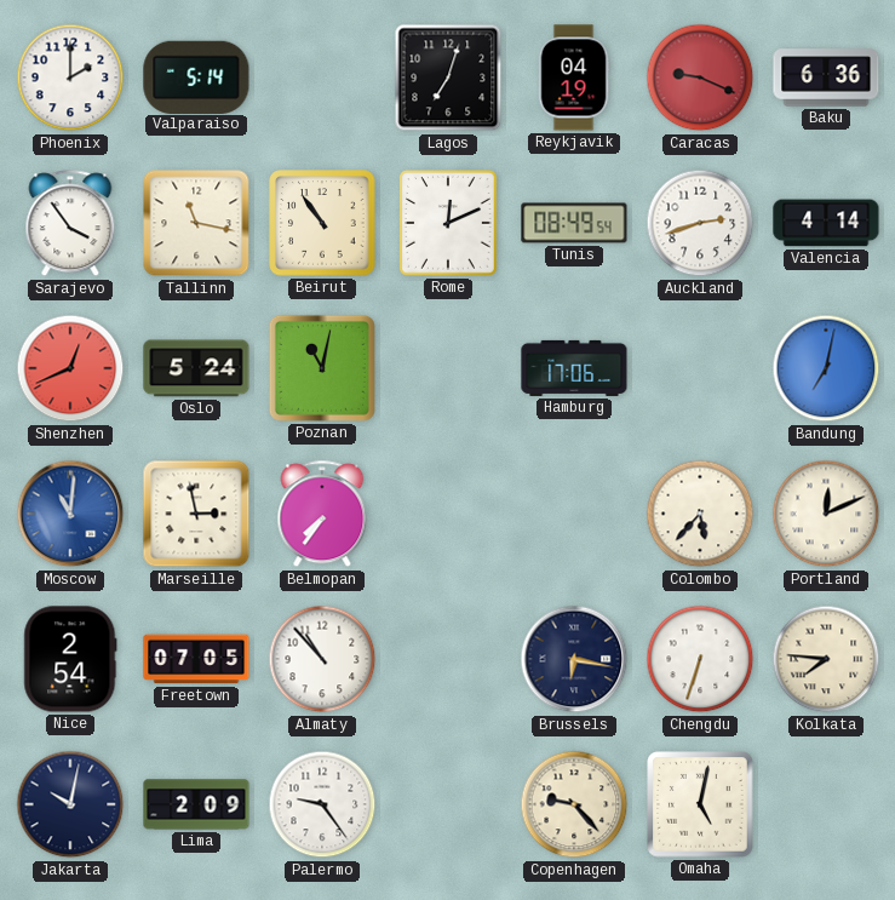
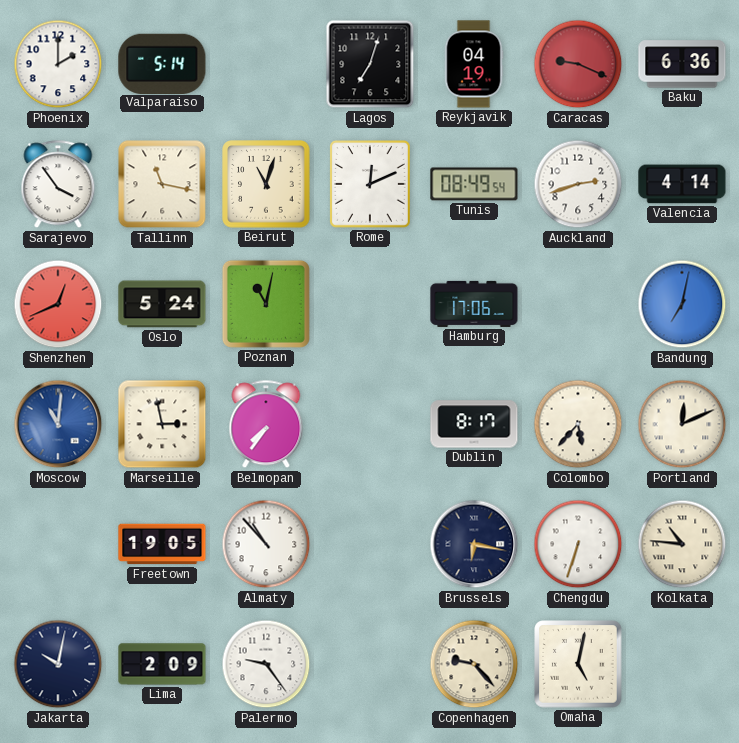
Beirut: 10:54 -> 11:03
Dublin: none -> 8:17
Nice: 2:54 -> none
Freetown: 07:05 -> 19:05
Kolkata: 7:46 -> 10:46
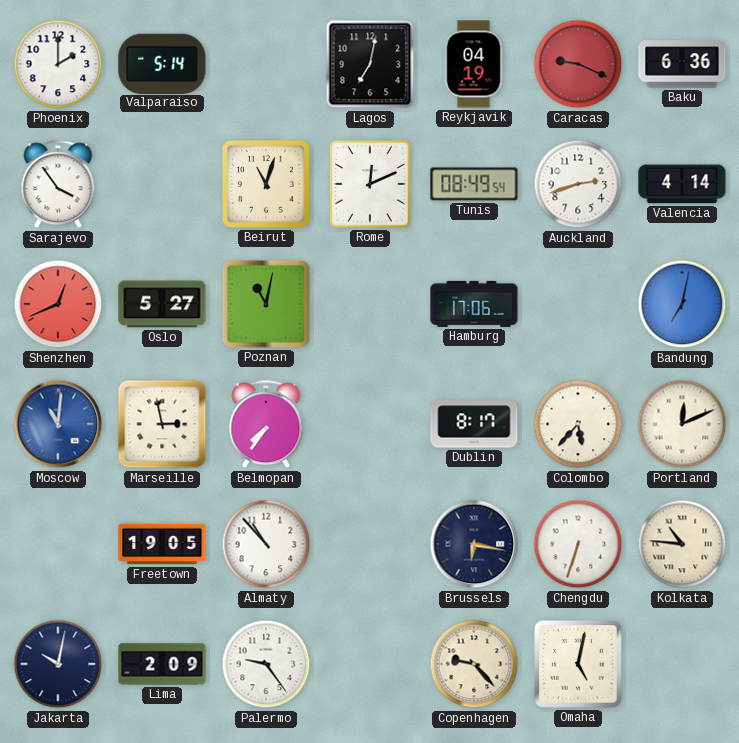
Lagos: 7:03 -> 7:02
Tallinn: 11:17 -> none
Oslo: 5:24 -> 5:27
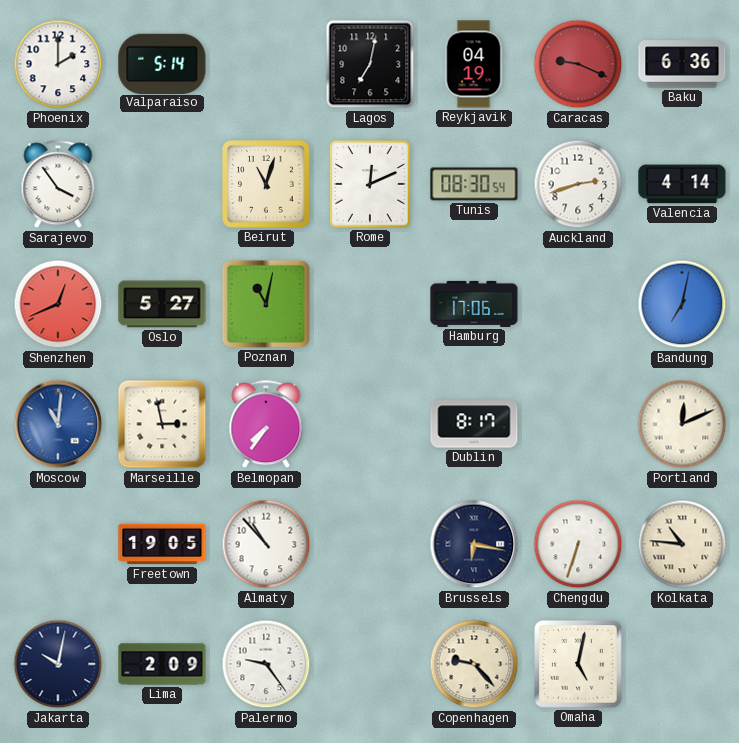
Tunis: 08:49 -> 08:30
Colombo: 5:37 -> none
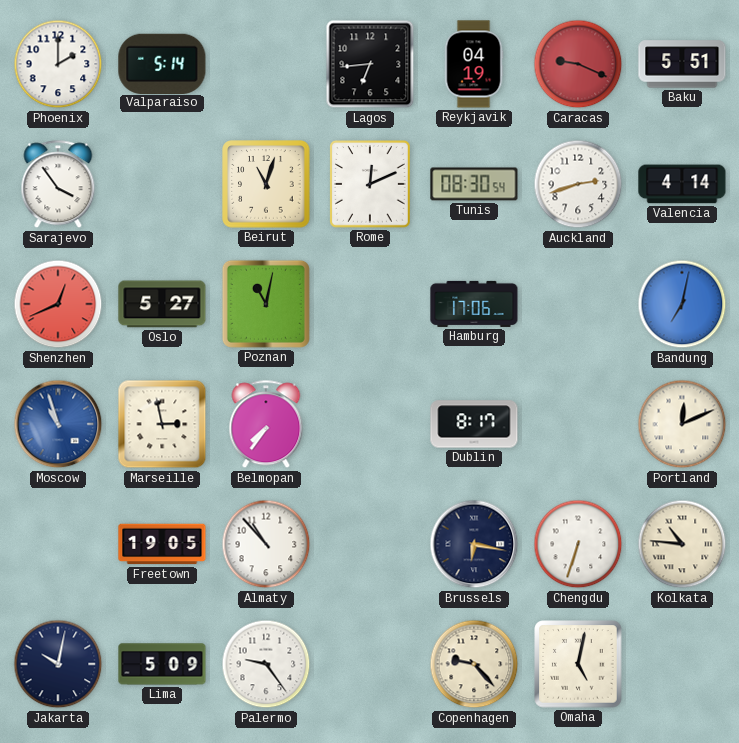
Lagos: 7:02 -> 6:44
Baku: 6:36 -> 5:51
Moscow: 11:01 -> 10:57
Lima: 2:09 -> 5:09
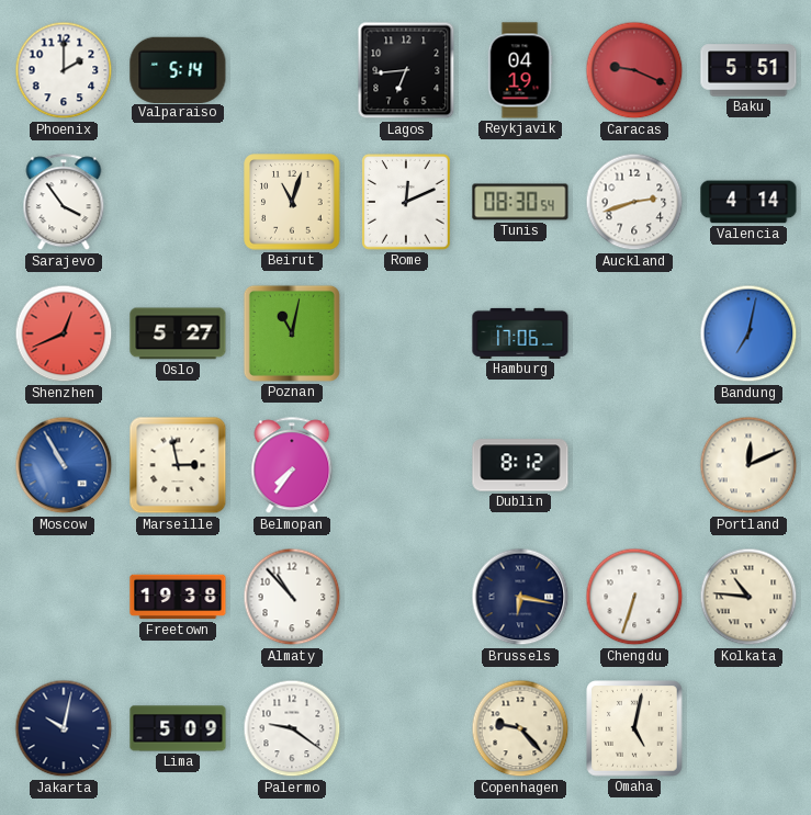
Moscow: 10:57 -> 10:55
Dublin: 8:17 -> 8:12
Freetown: 19:05 -> 19:38
Palermo: 9:24 -> 9:21
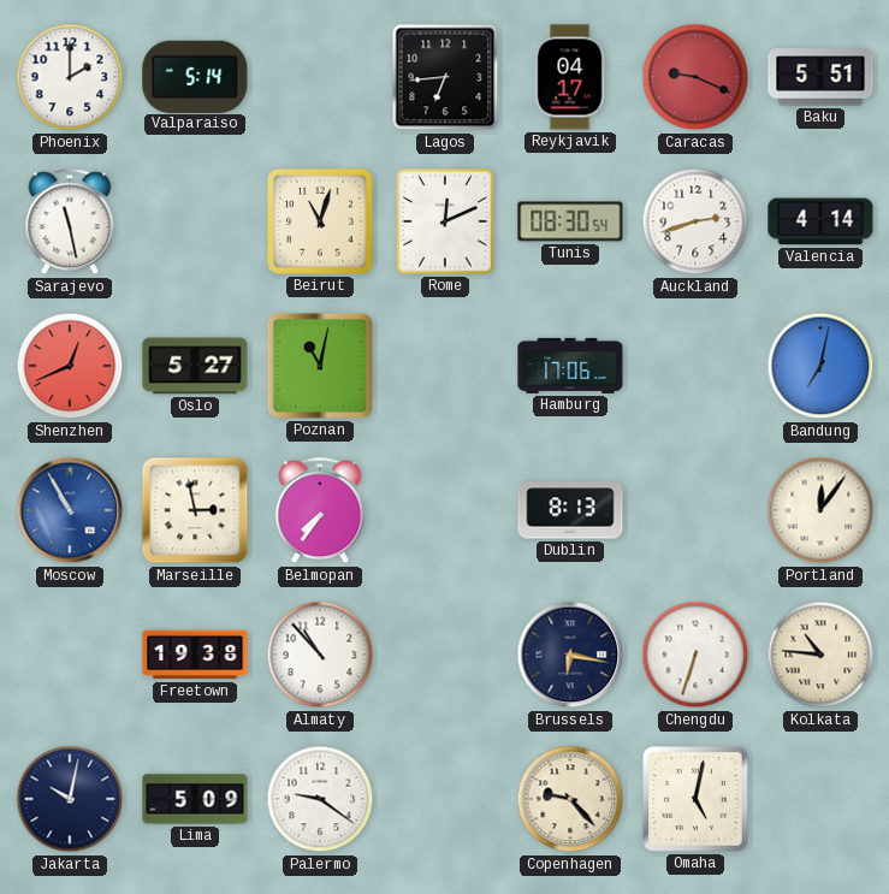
Reykjavik: 04:19 -> 04:17
Sarajevo: 3:54 -> 11:28
Dublin: 8:12 -> 8:13
Portland: 12:11 -> 12:06
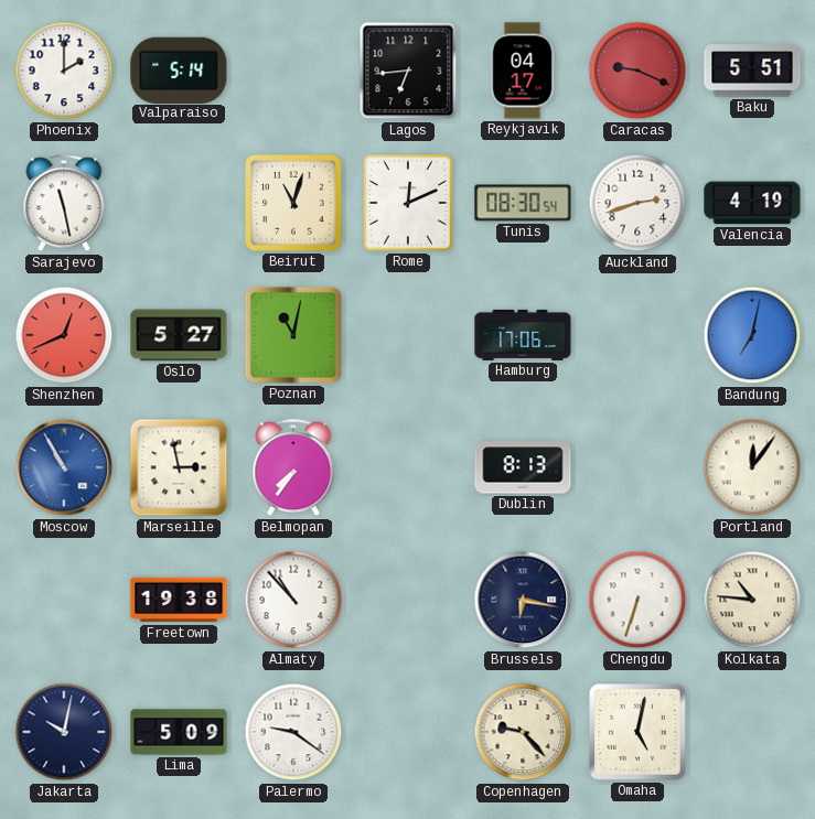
Valencia: 4:14 -> 4:19
